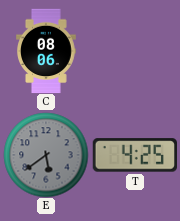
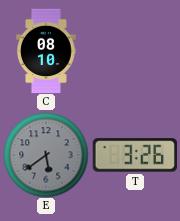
C: 08:06 -> 08:10
T: 4:25 -> 3:26
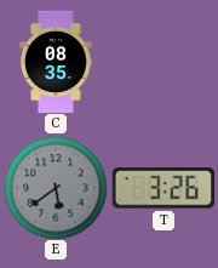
C: 08:10 -> 08:35
